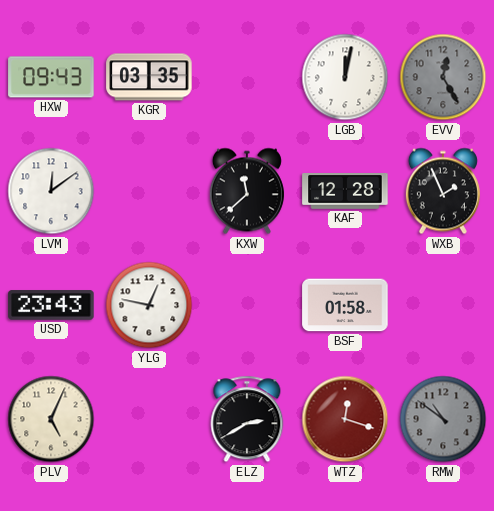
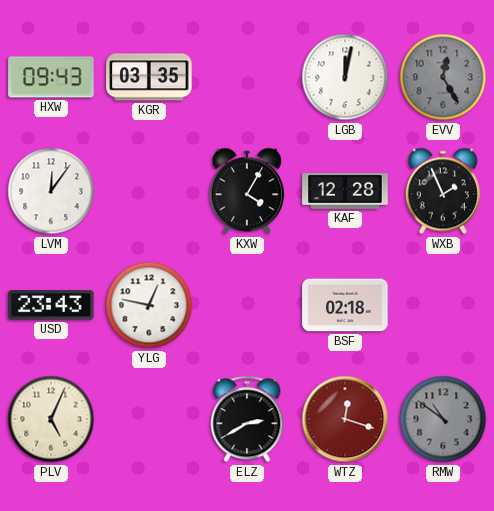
LVM: 12:09 -> 12:06
KXW: 11:38 -> 4:05
BSF: 01:58 -> 02:18
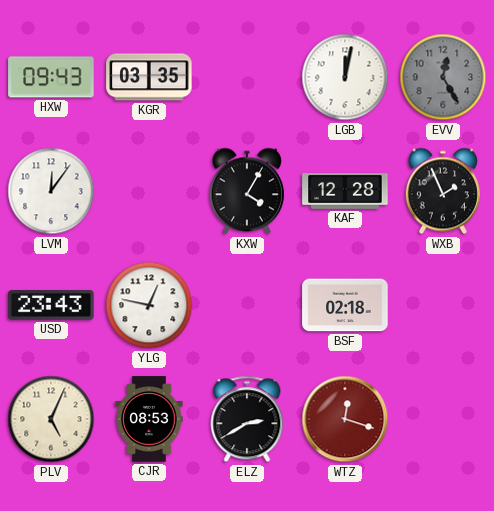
CJR: none -> 08:53
RMW: 10:51 -> none
